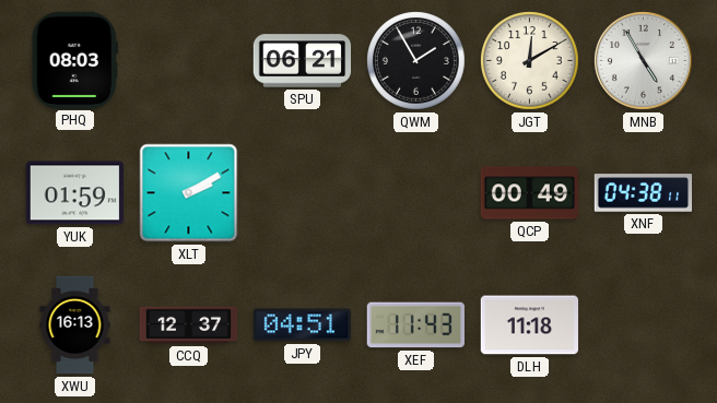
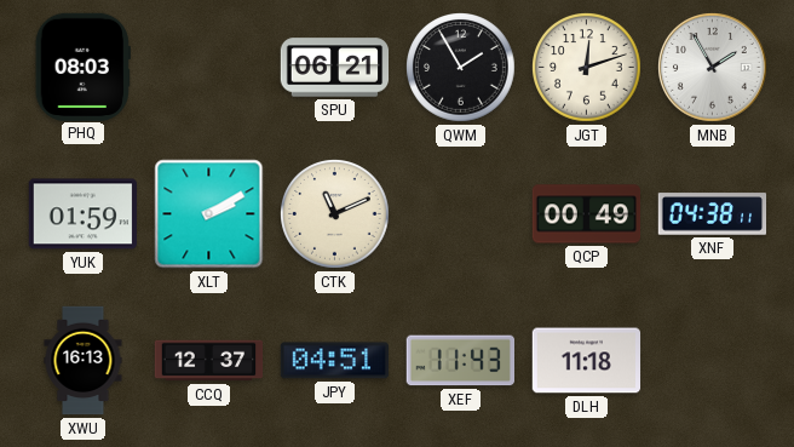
JGT: 12:10 -> 12:12
MNB: 4:55 -> 1:55
CTK: none -> 11:11
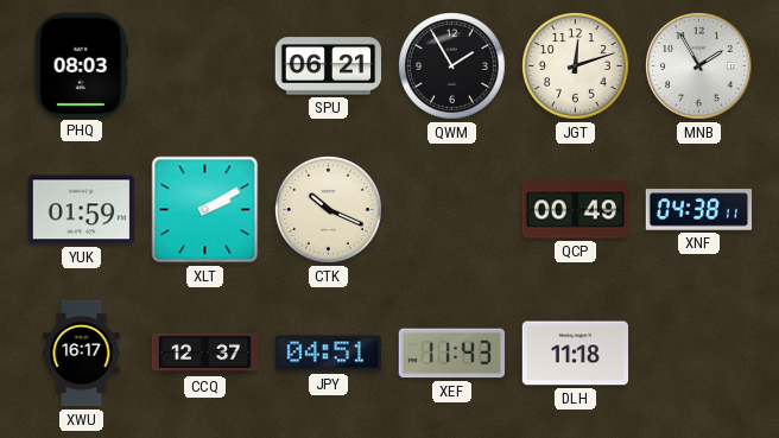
CTK: 11:11 -> 10:19
XWU: 16:13 -> 16:17
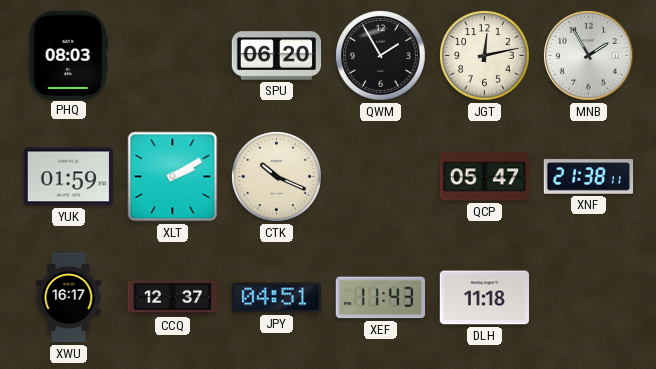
SPU: 06:21 -> 06:20
JGT: 12:12 -> 12:13
QCP: 00:49 -> 05:47
XNF: 04:38 -> 21:38
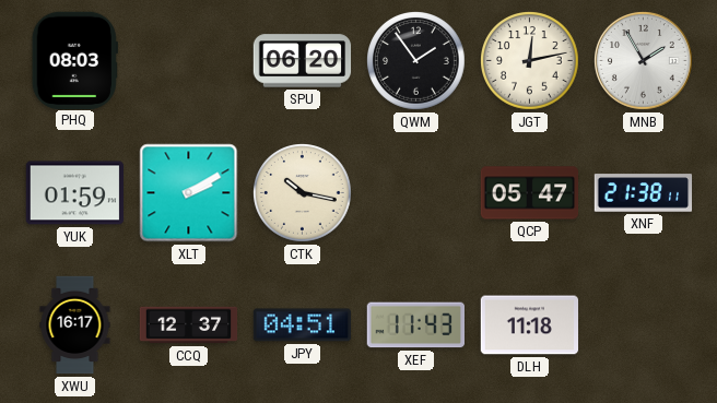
QWM: 1:55 -> 1:54
CTK: 10:19 -> 10:17
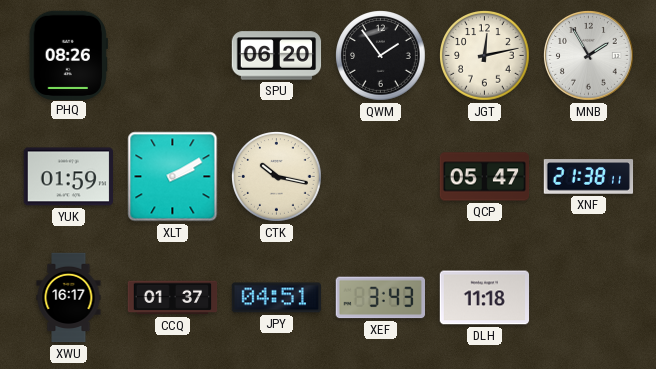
PHQ: 08:03 -> 08:26
CCQ: 12:37 -> 01:37
XEF: 11:43 -> 3:43
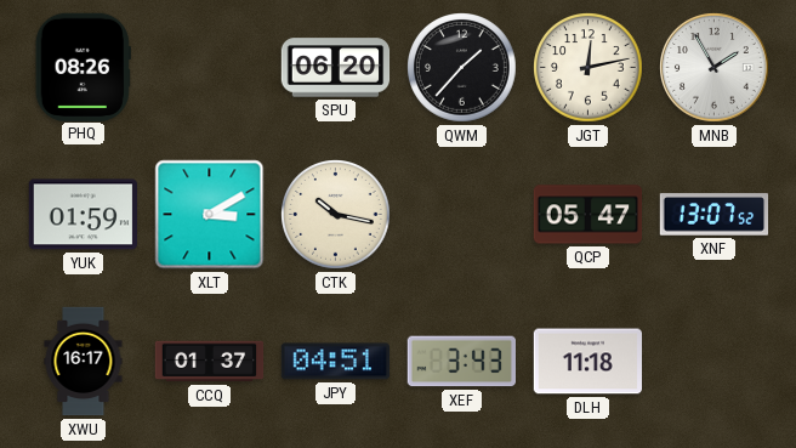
QWM: 1:54 -> 1:37
XLT: 2:10 -> 3:10
XNF: 21:38 -> 13:07
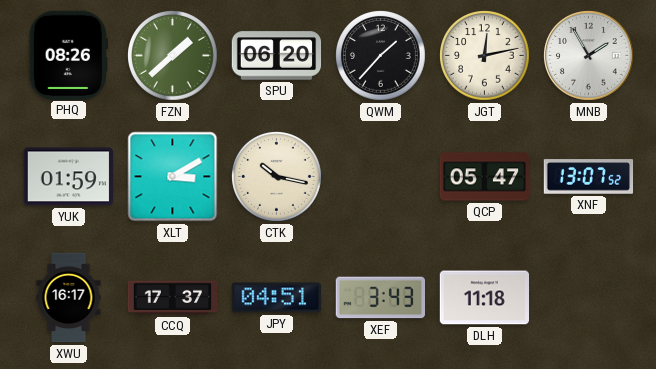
FZN: none -> 1:38
CCQ: 01:37 -> 17:37
